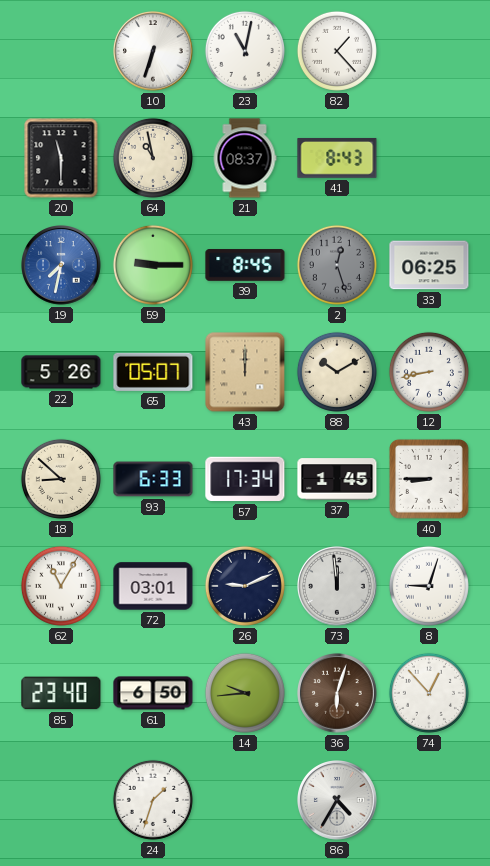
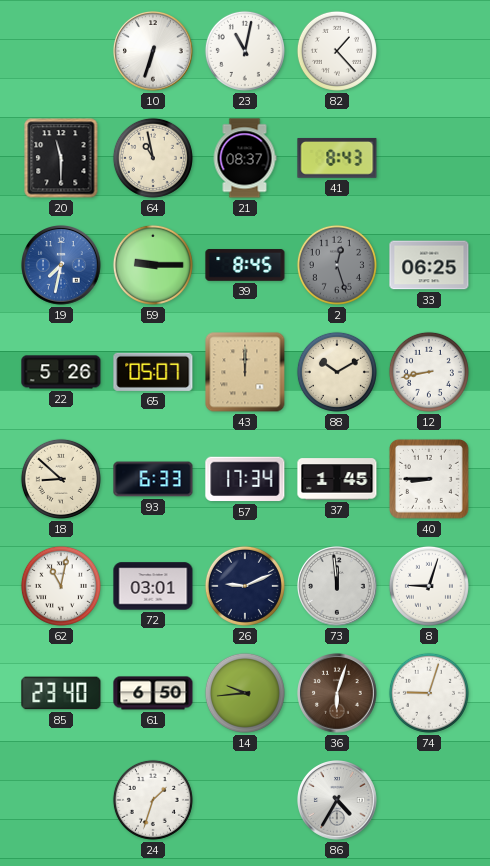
62: 11:05 -> 11:02
74: 12:53 -> 9:03
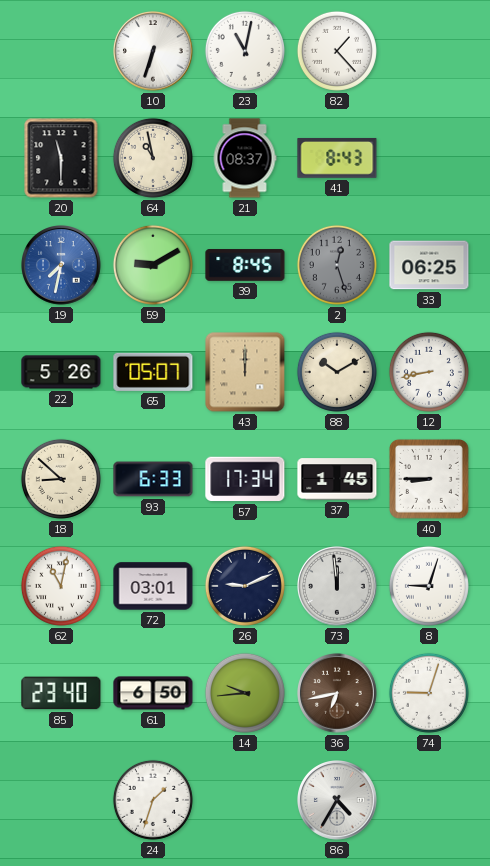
59: 9:15 -> 9:10
36: 6:03 -> 6:43
